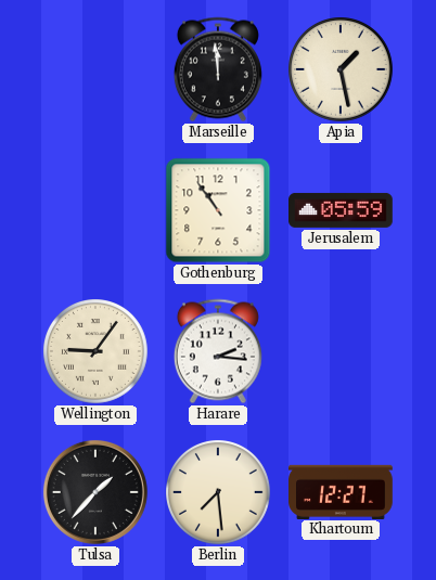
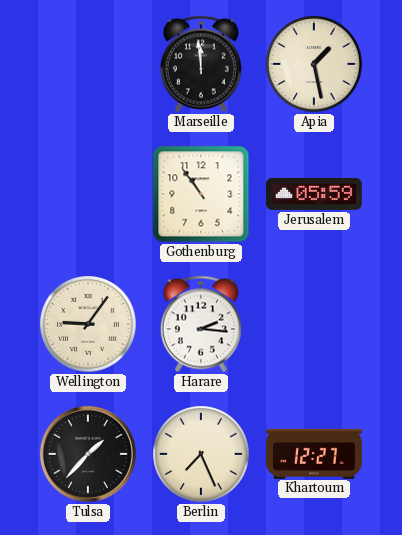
Berlin: 7:29 -> 7:26
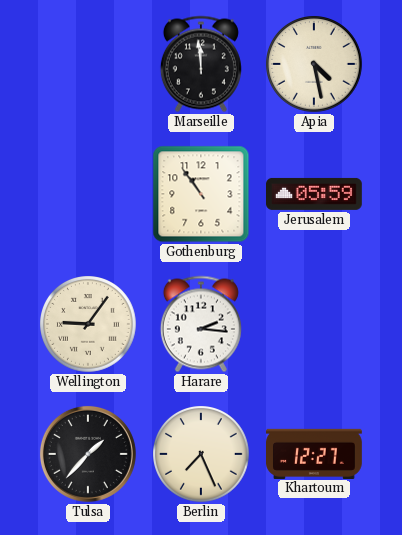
Apia: 1:28 -> 4:28
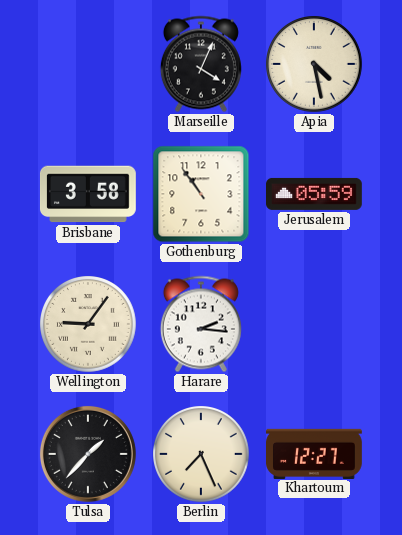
Marseille: 11:59 -> 4:04
Brisbane: none -> 3:58
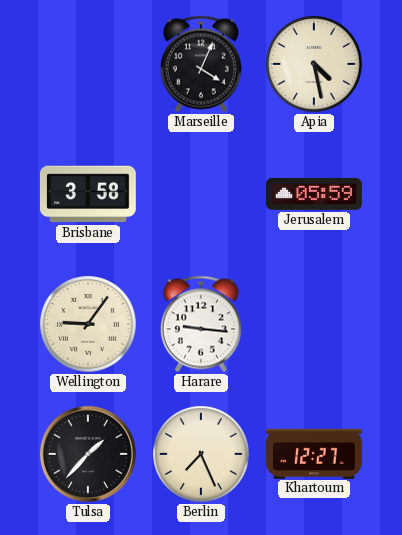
Gothenburg: 10:54 -> none
Harare: 2:16 -> 9:16
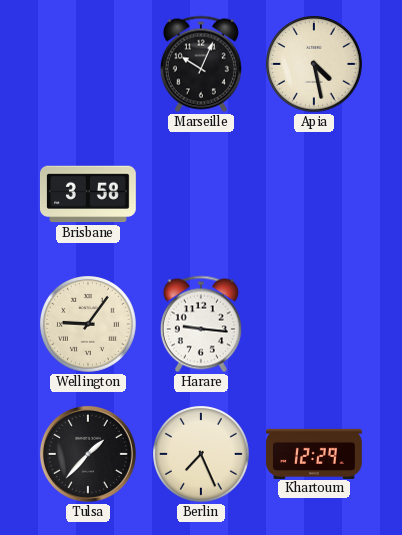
Marseille: 4:04 -> 10:04
Jerusalem: 05:59 -> none
Khartoum: 12:27 -> 12:29
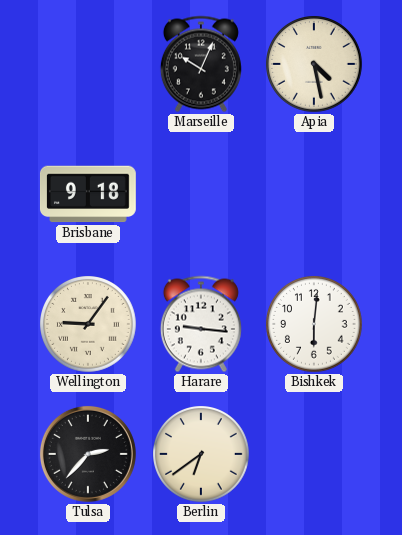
Brisbane: 3:58 -> 9:18
Bishkek: none -> 6:01
Tulsa: 1:37 -> 2:37
Berlin: 7:26 -> 6:39
Khartoum: 12:29 -> none
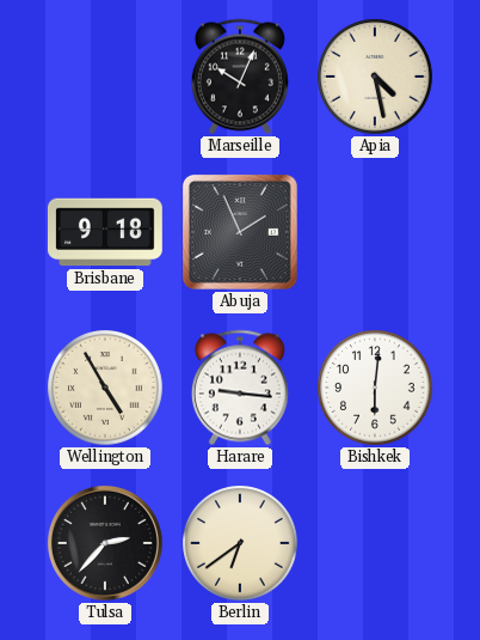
Abuja: none -> 1:56
Wellington: 9:06 -> 4:55
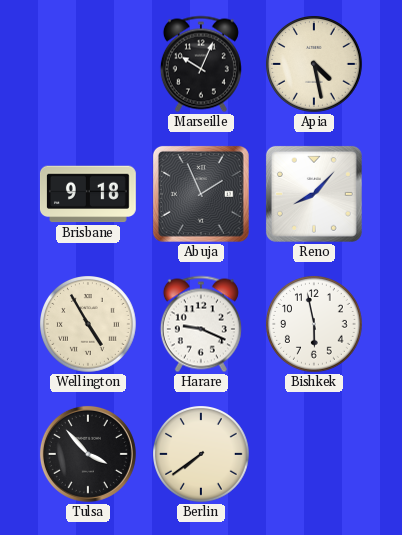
Reno: none -> 8:07
Harare: 9:16 -> 9:19
Bishkek: 6:01 -> 5:58
Tulsa: 2:37 -> 3:53
Berlin: 6:39 -> 7:39
